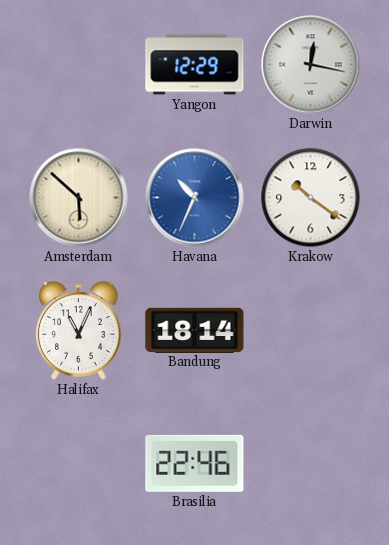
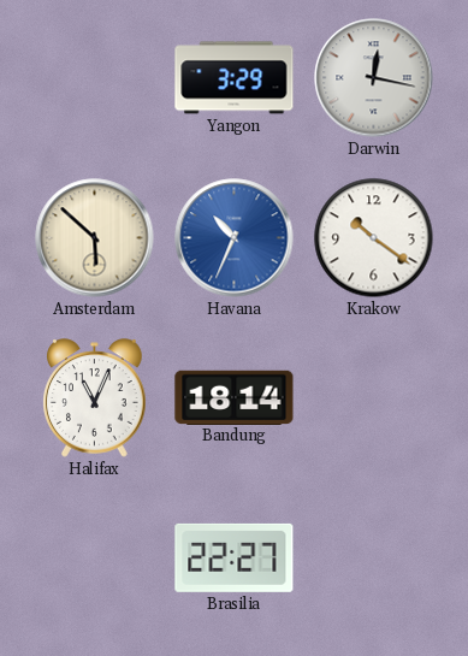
Yangon: 12:29 -> 3:29
Brasilia: 22:46 -> 22:27
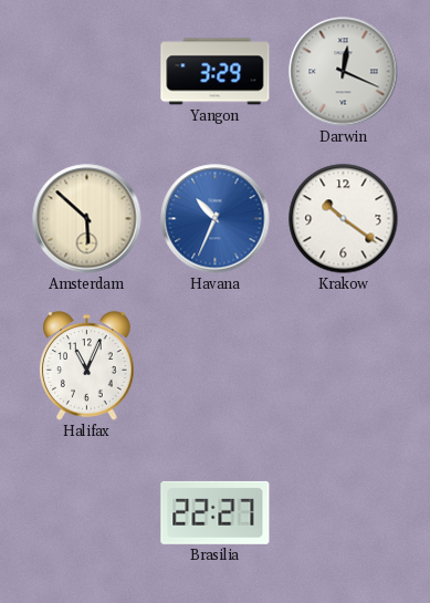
Darwin: 12:17 -> 12:19
Bandung: 18:14 -> none
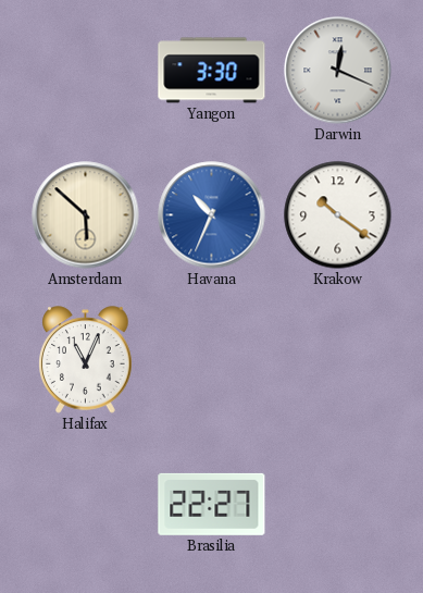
Yangon: 3:29 -> 3:30
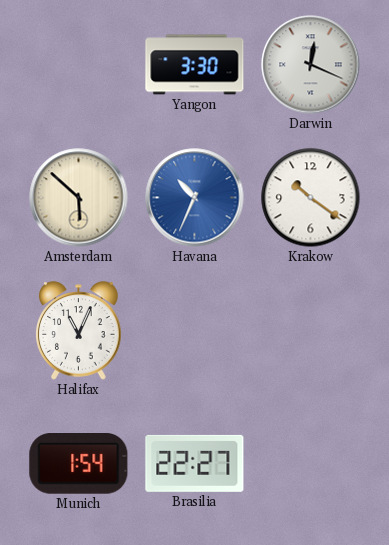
Munich: none -> 1:54
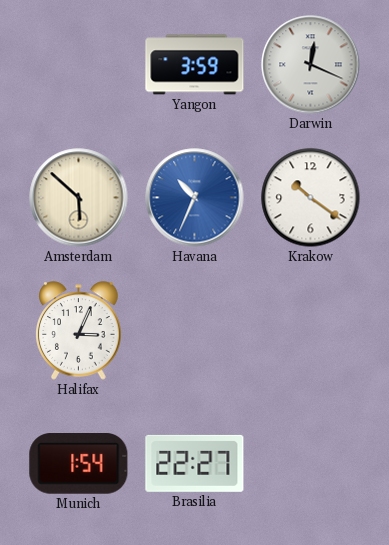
Yangon: 3:30 -> 3:59
Halifax: 11:04 -> 3:04
